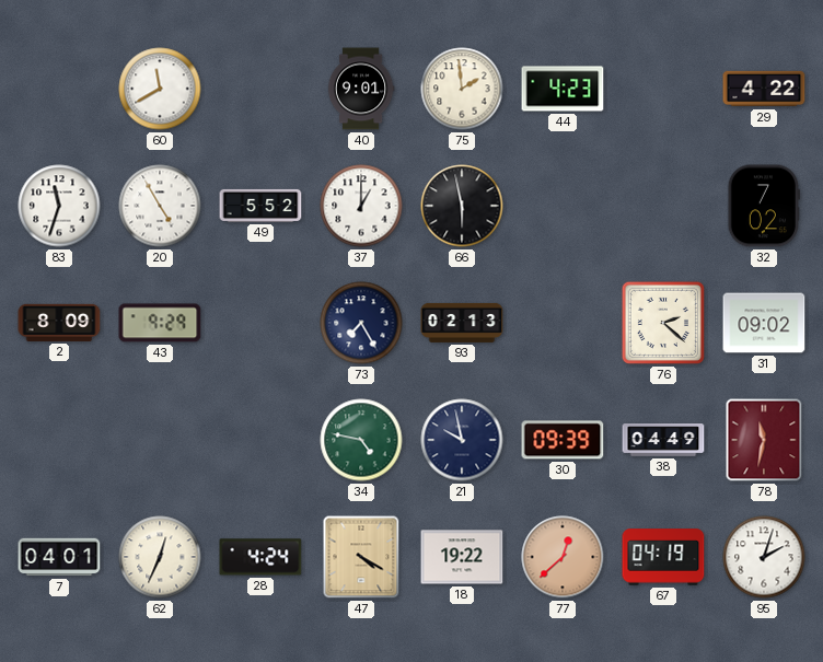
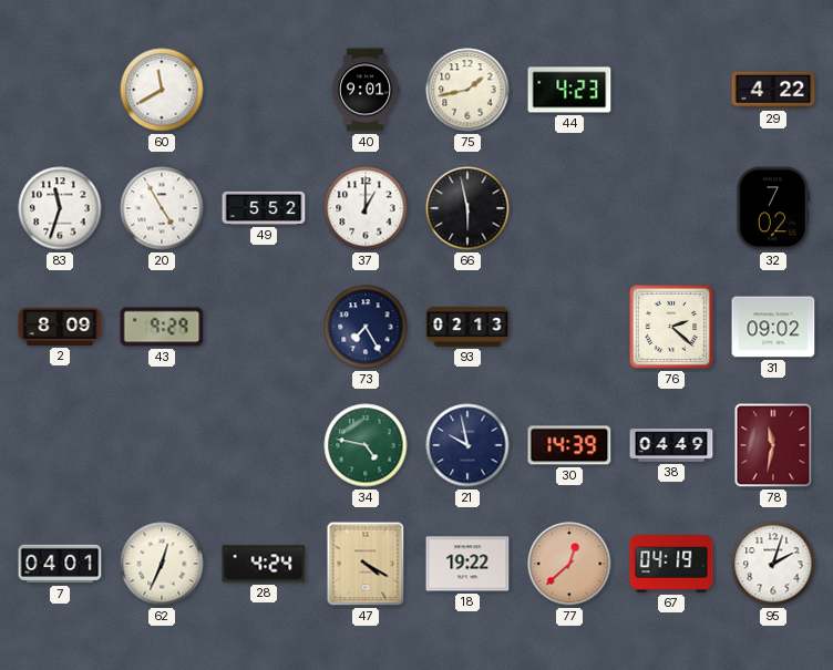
75: 1:59 -> 1:43
30: 09:39 -> 14:39
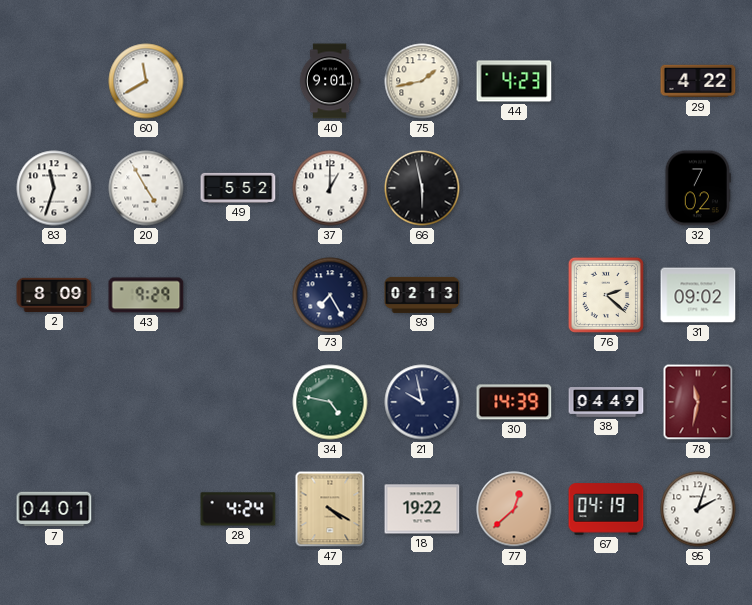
62: 12:34 -> none
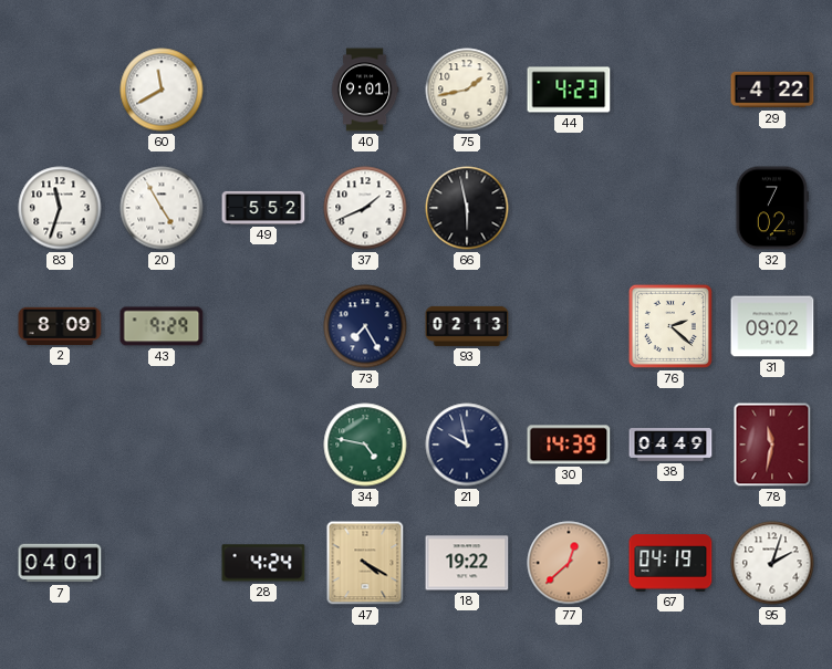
37: 1:00 -> 1:41
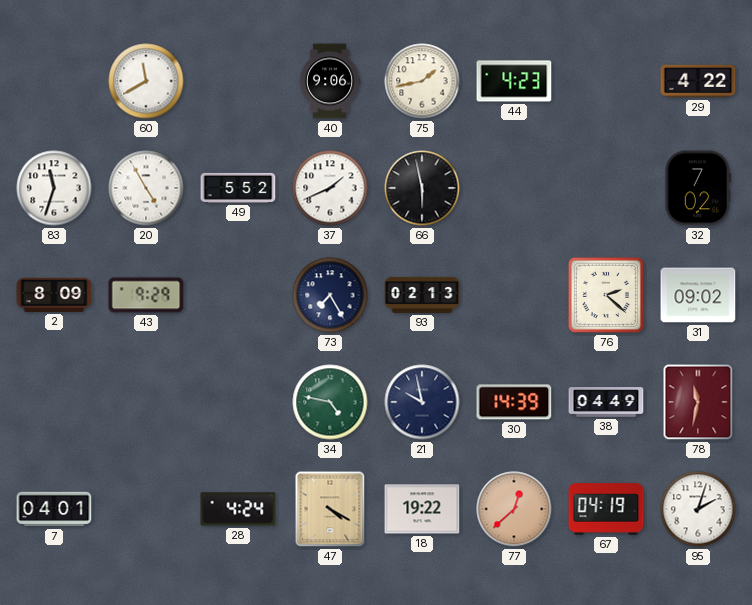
40: 9:01 -> 9:06
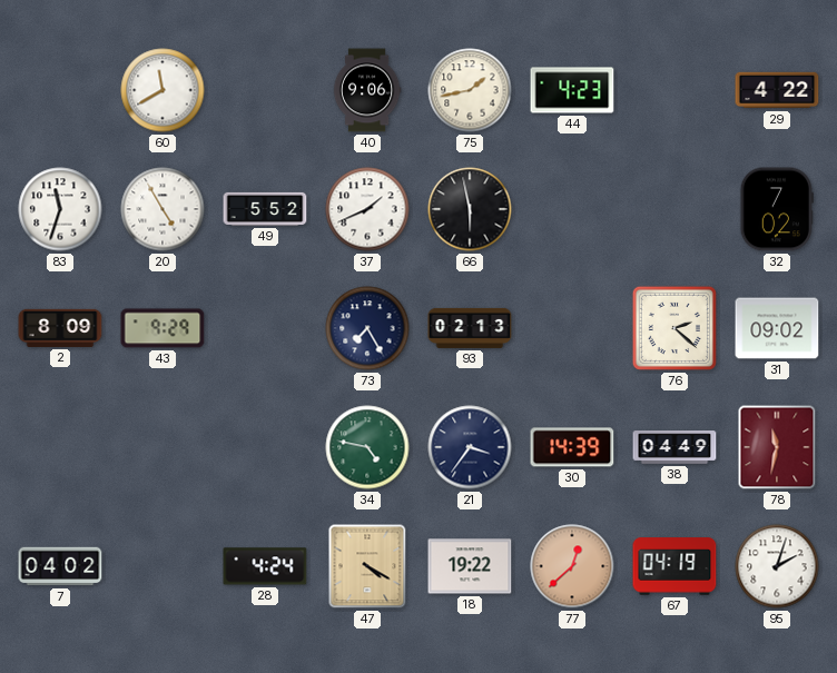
21: 9:58 -> 3:36
7: 04:01 -> 04:02
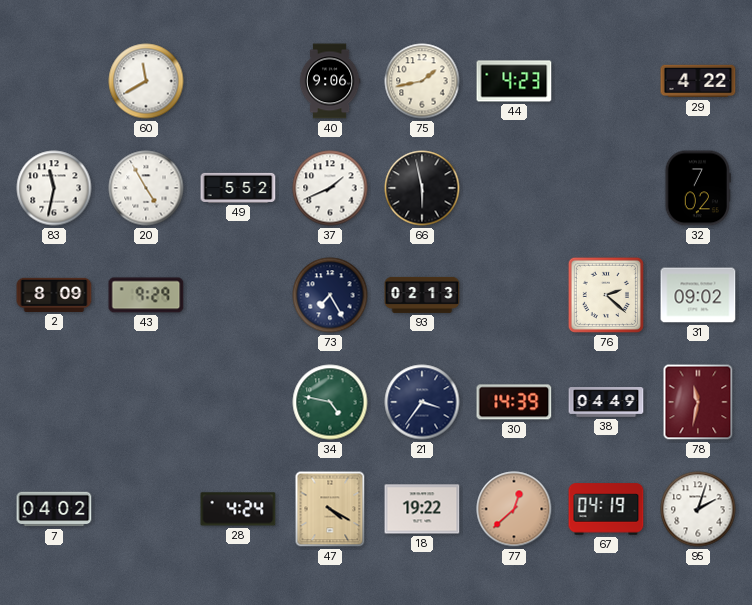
83: 11:33 -> 11:32
